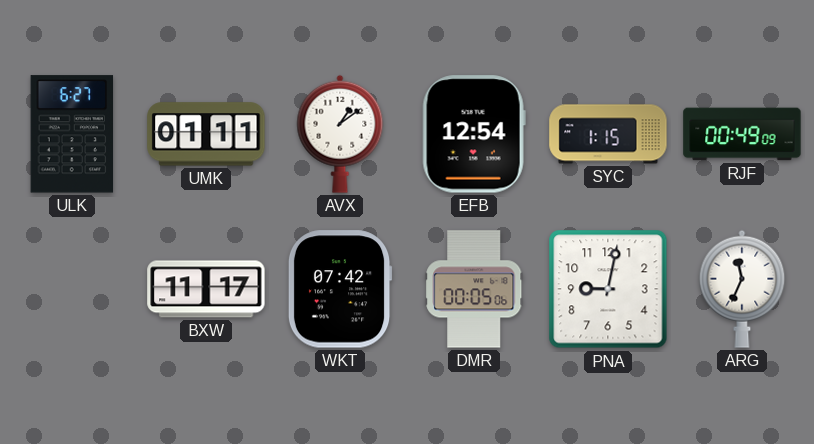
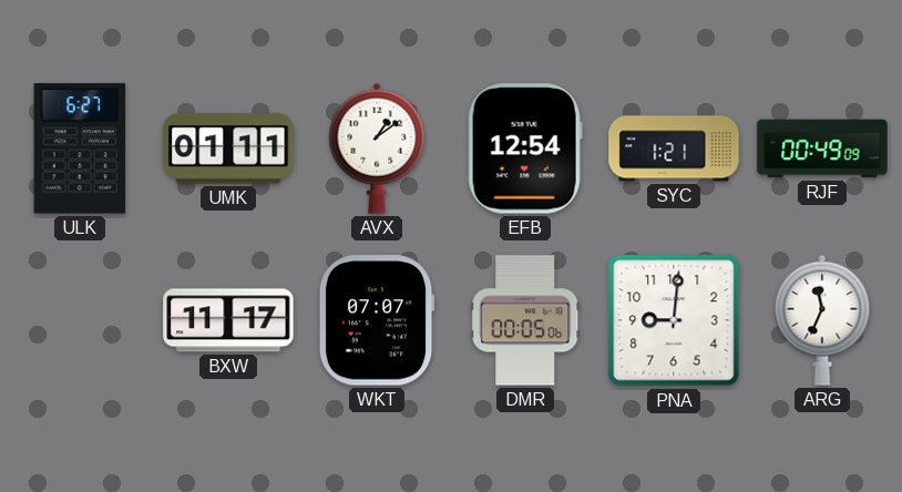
SYC: 1:15 -> 1:21
WKT: 07:42 -> 07:07
PNA: 9:02 -> 9:01
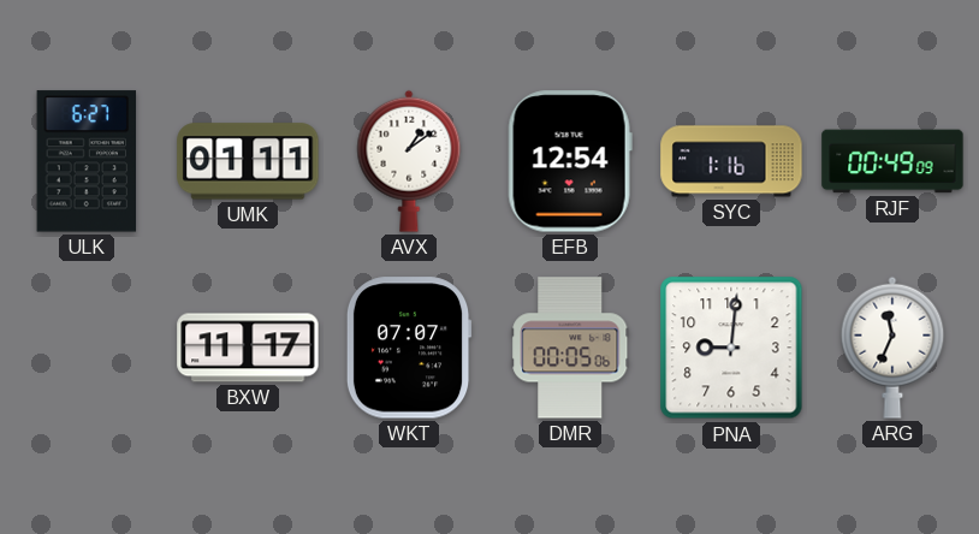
SYC: 1:21 -> 1:16
